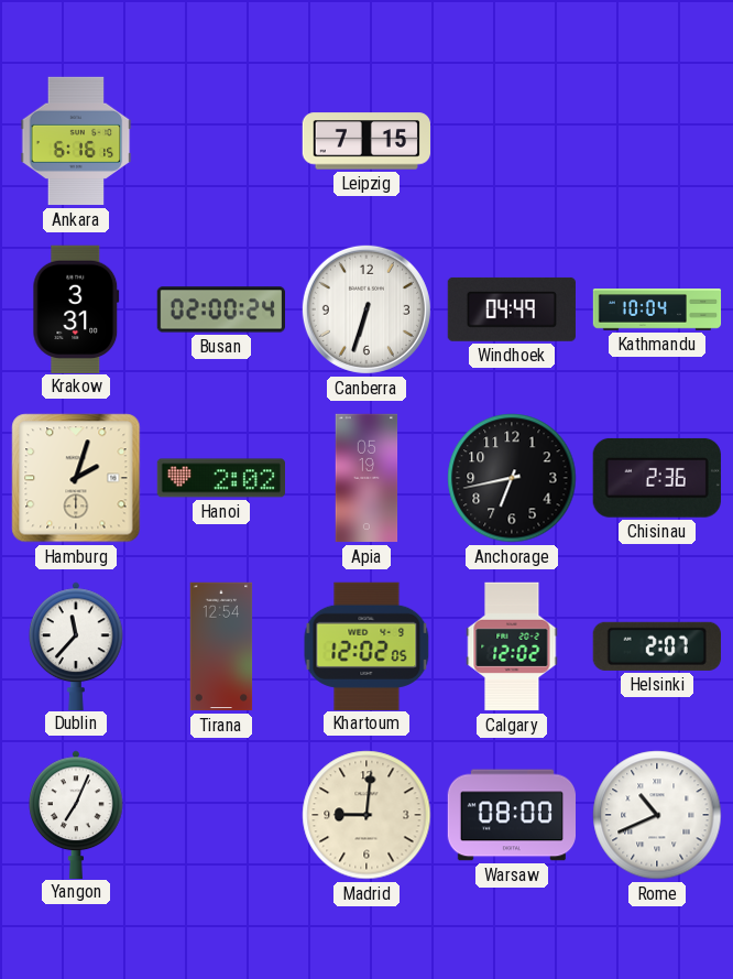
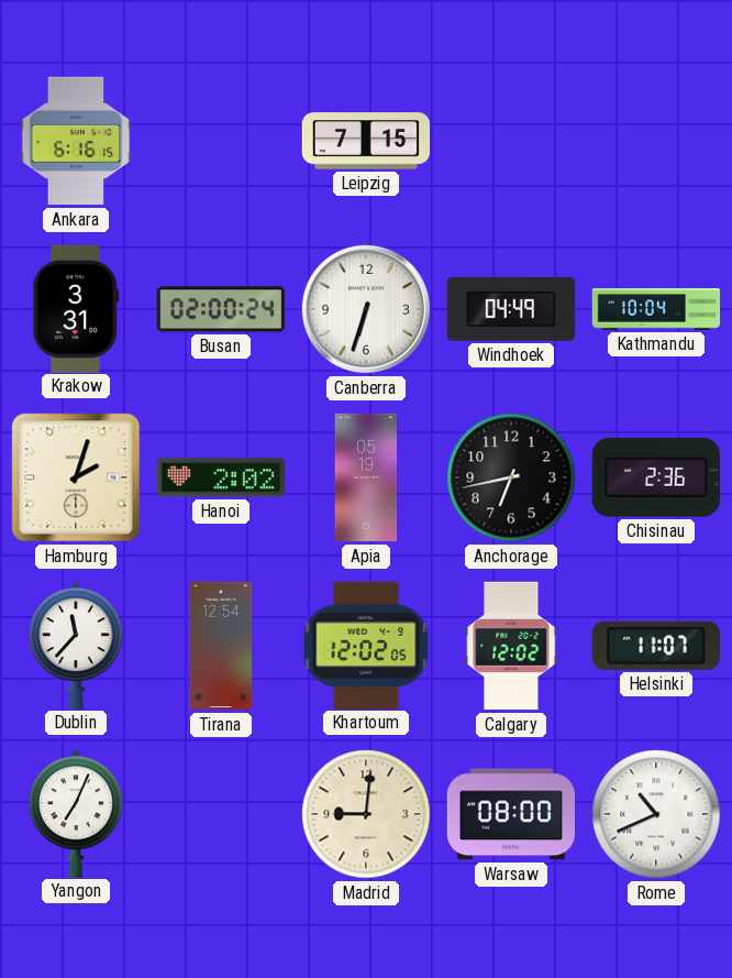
Helsinki: 2:07 -> 11:07
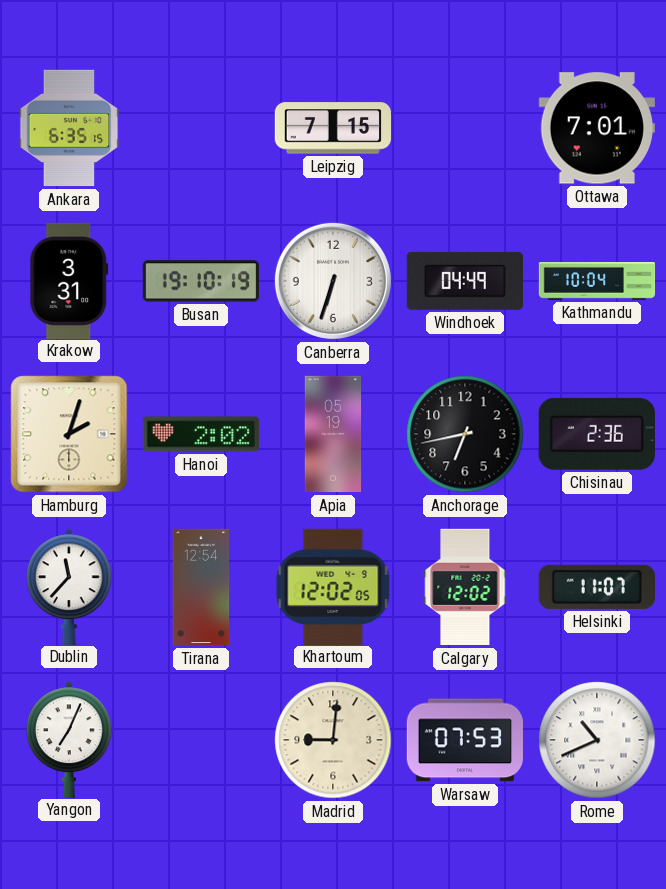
Ankara: 6:16 -> 6:35
Ottawa: none -> 7:01
Busan: 02:00 -> 19:10
Warsaw: 08:00 -> 07:53
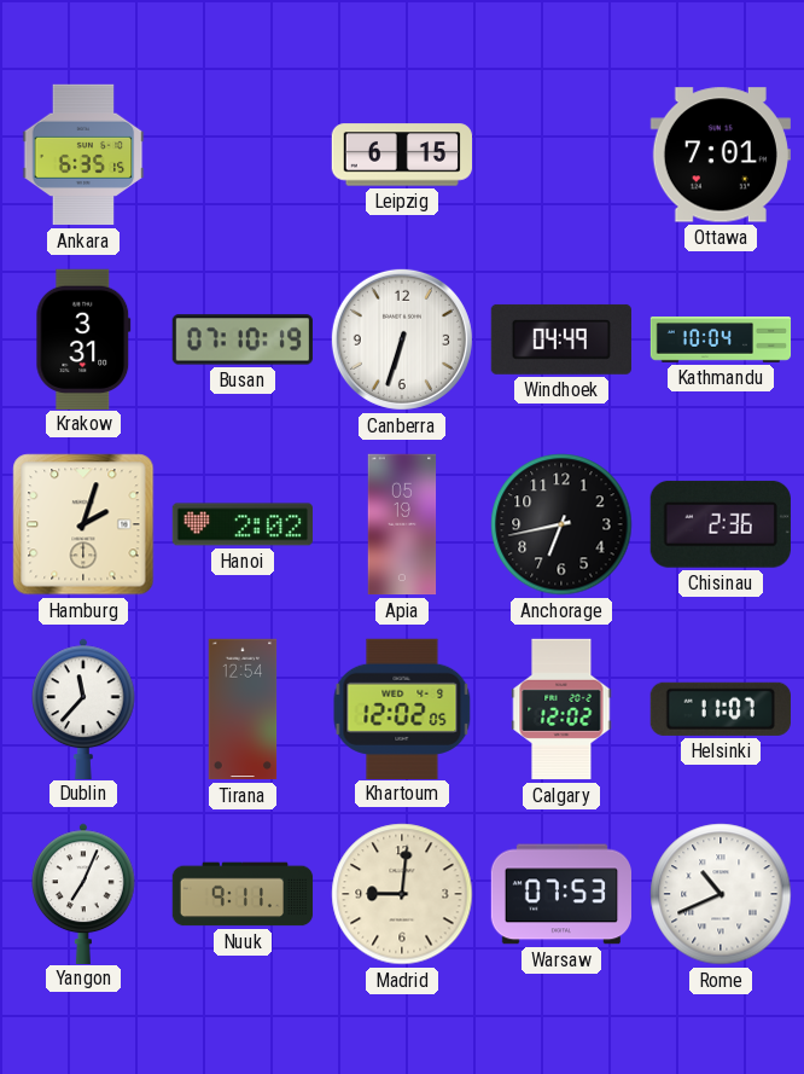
Leipzig: 7:15 -> 6:15
Busan: 19:10 -> 07:10
Nuuk: none -> 9:11
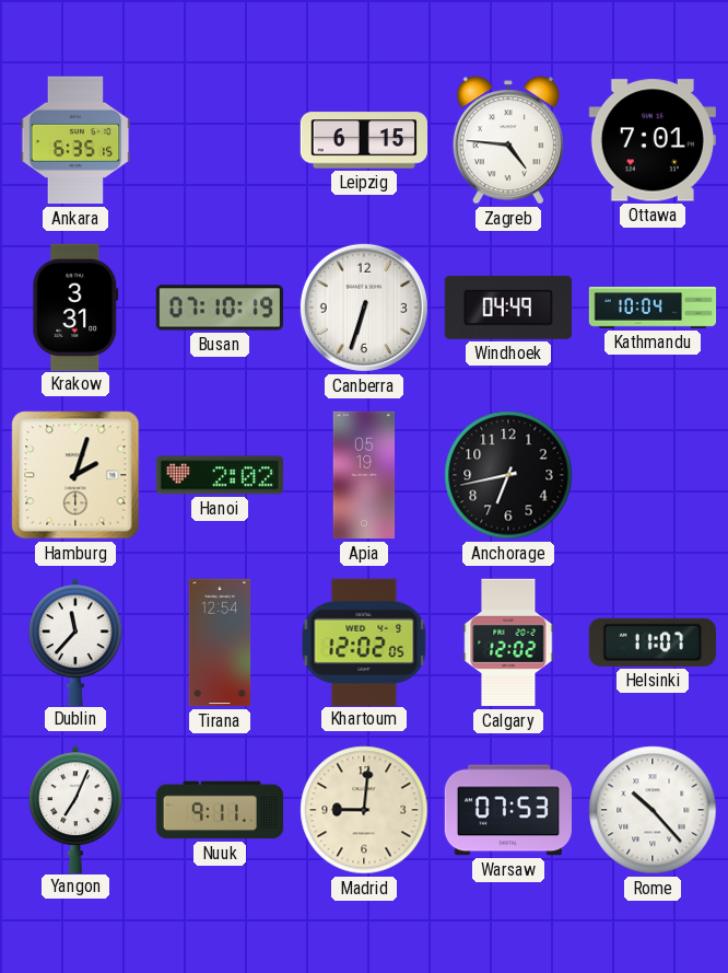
Zagreb: none -> 4:46
Chisinau: 2:36 -> none
Rome: 10:41 -> 10:23
